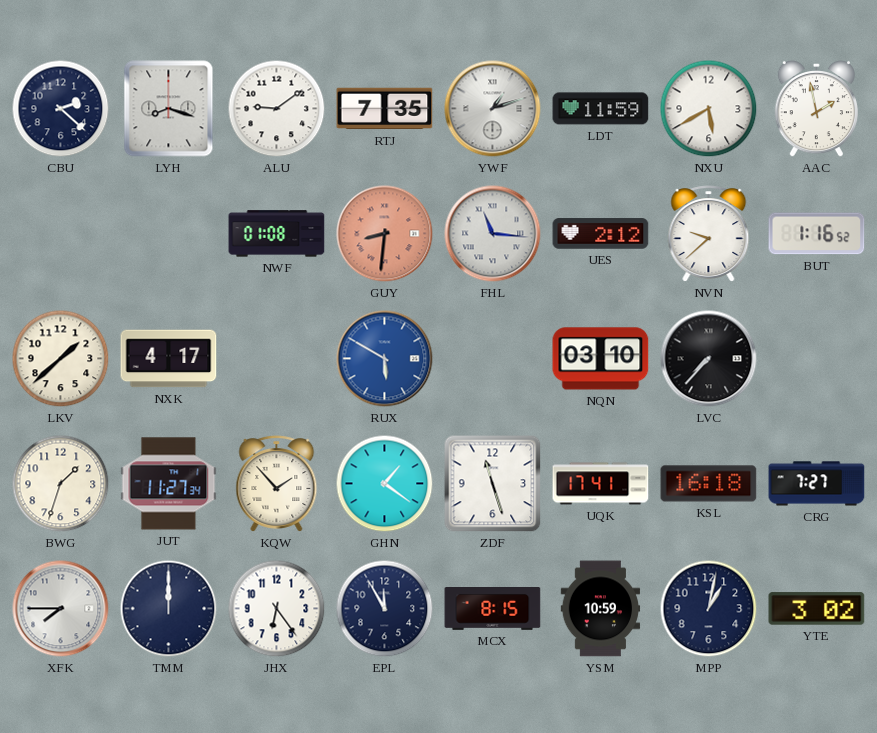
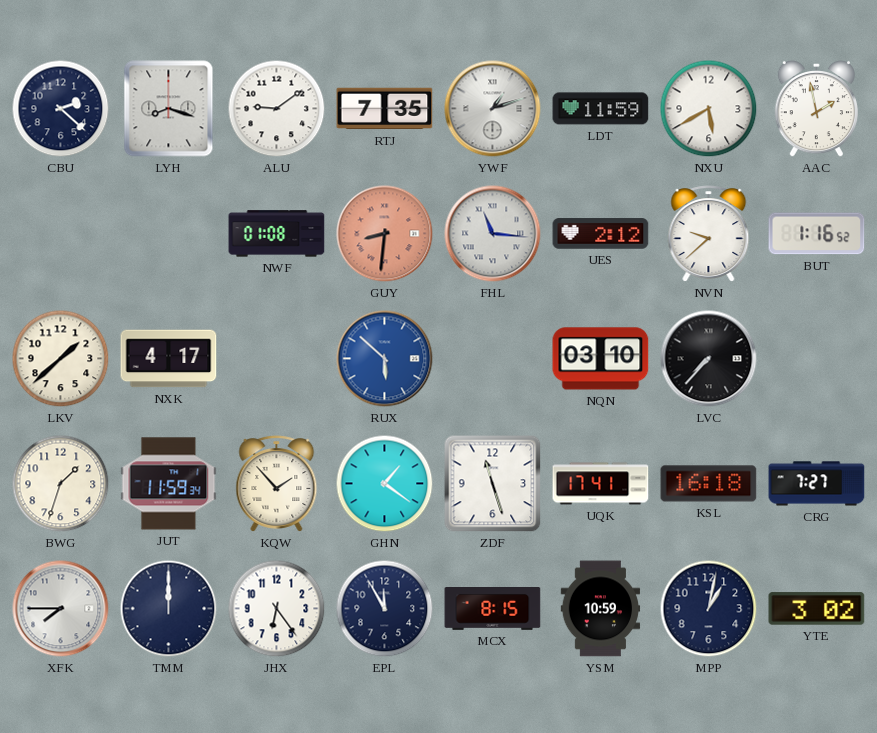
RUX: 5:50 -> 5:52
JUT: 11:27 -> 11:59
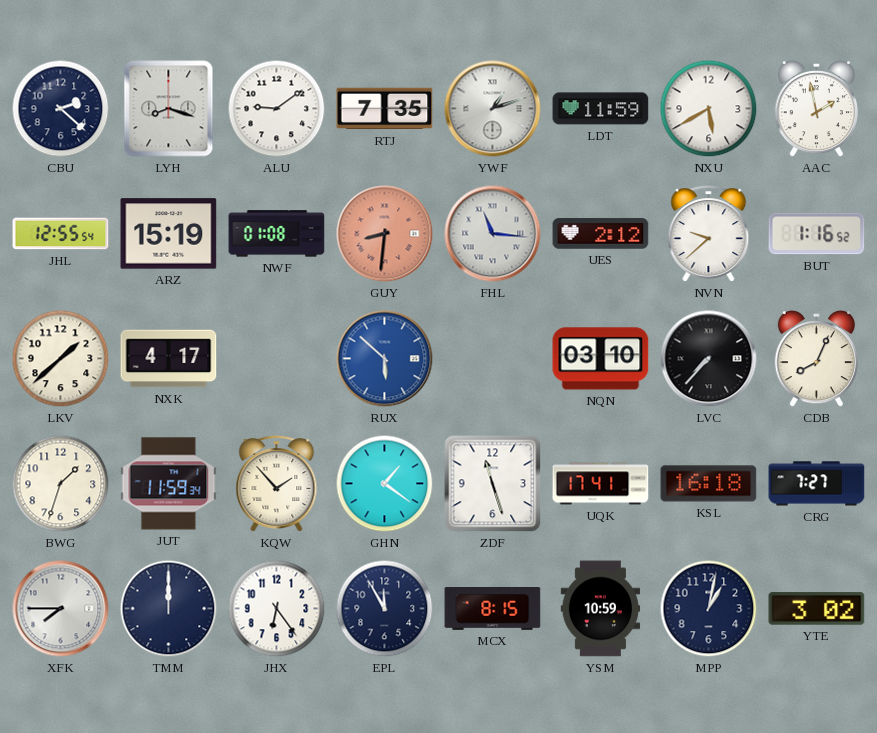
JHL: none -> 12:55
ARZ: none -> 15:19
CDB: none -> 8:04
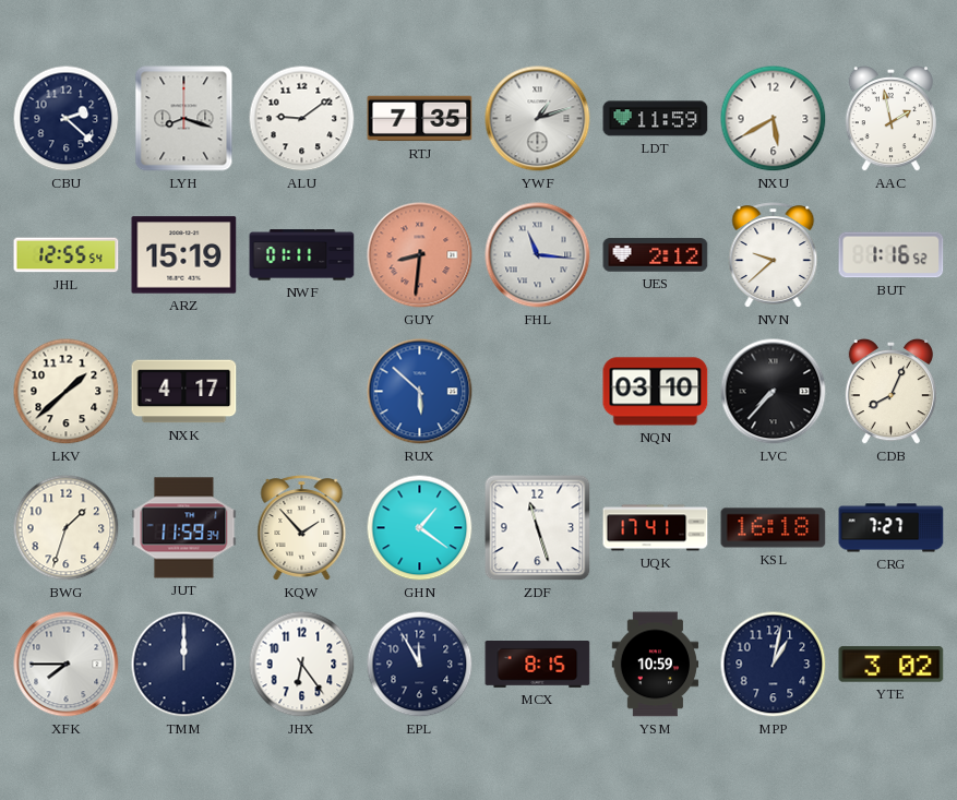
NWF: 01:08 -> 01:11
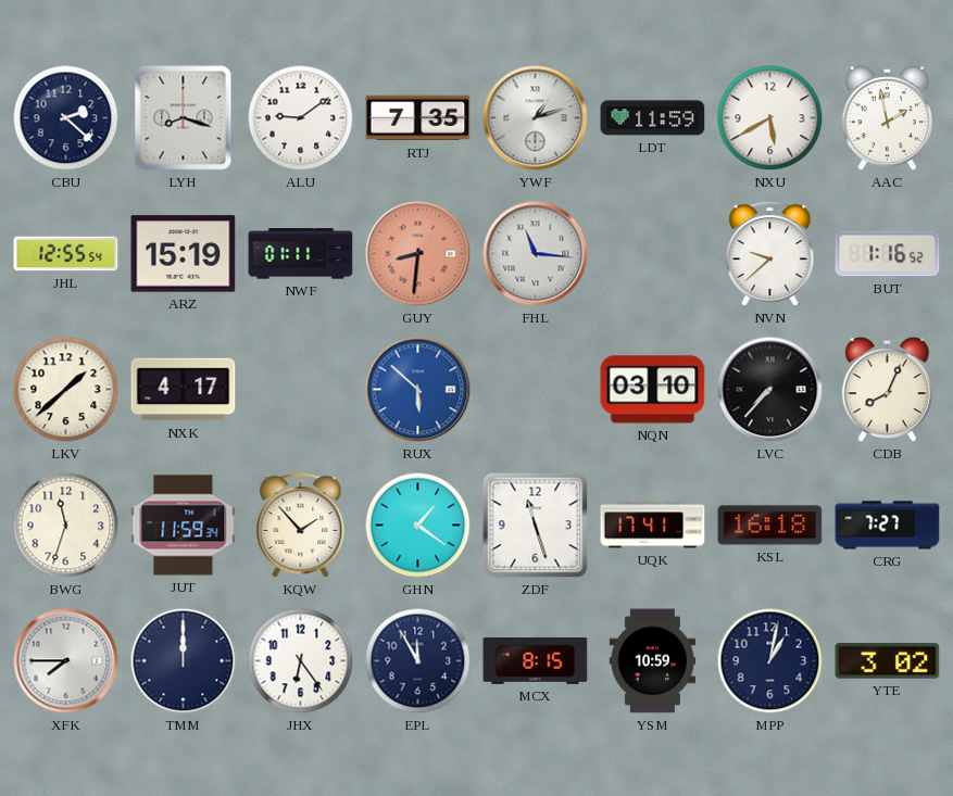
UES: 2:12 -> none
BWG: 1:33 -> 11:33
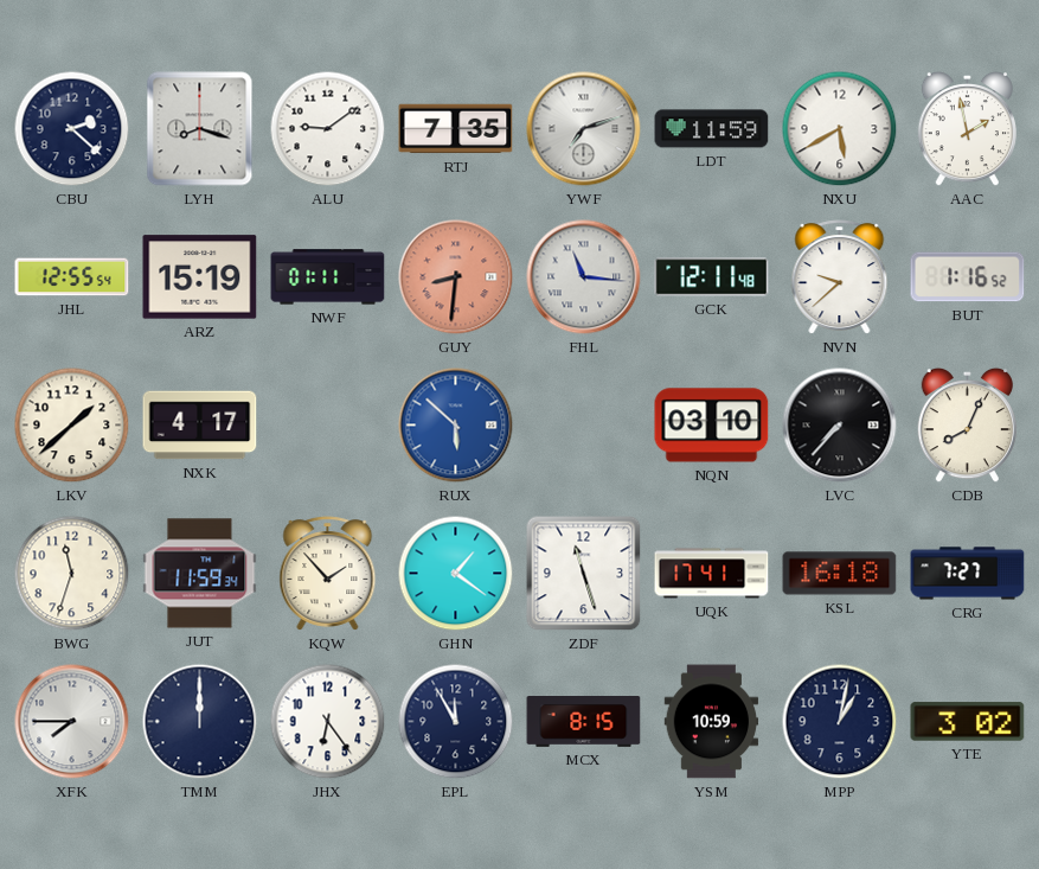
YWF: 1:12 -> 7:12
GCK: none -> 12:11
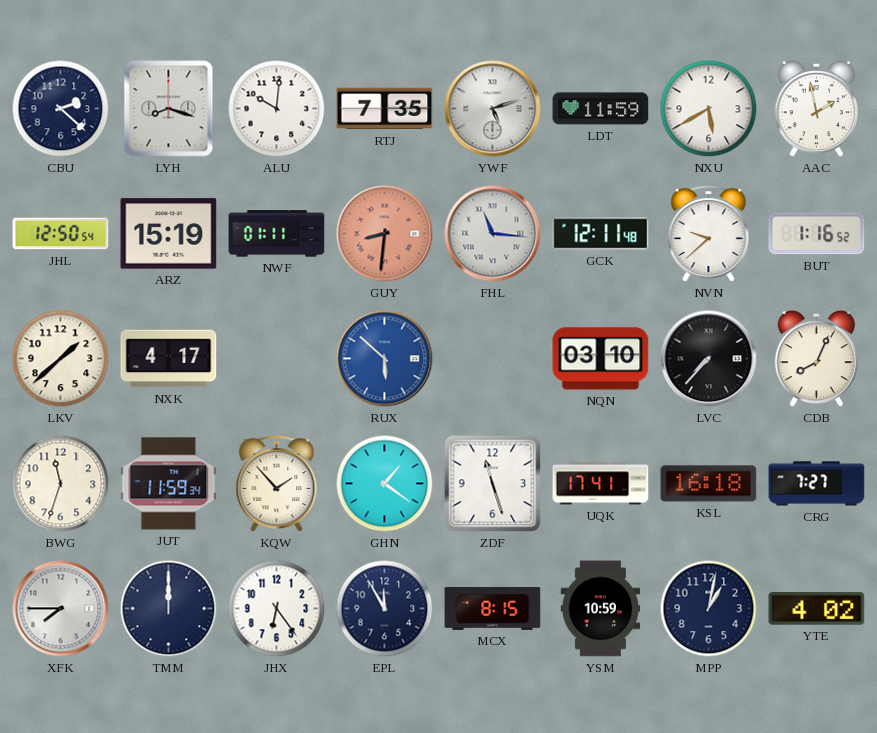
ALU: 9:09 -> 10:01
YWF: 7:12 -> 5:12
JHL: 12:55 -> 12:50
YTE: 3:02 -> 4:02
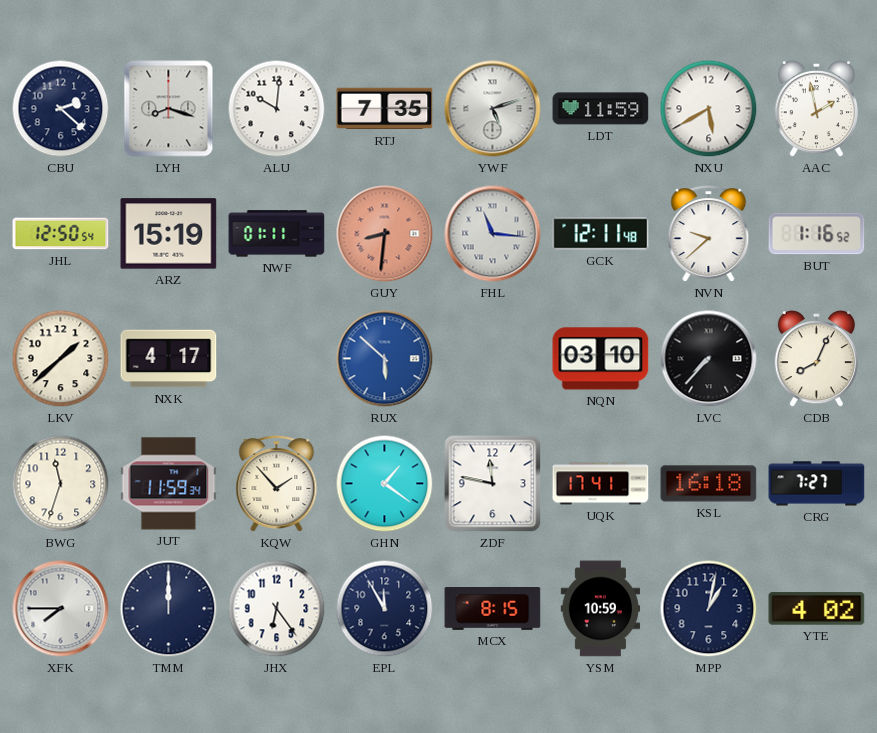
ZDF: 11:27 -> 11:47
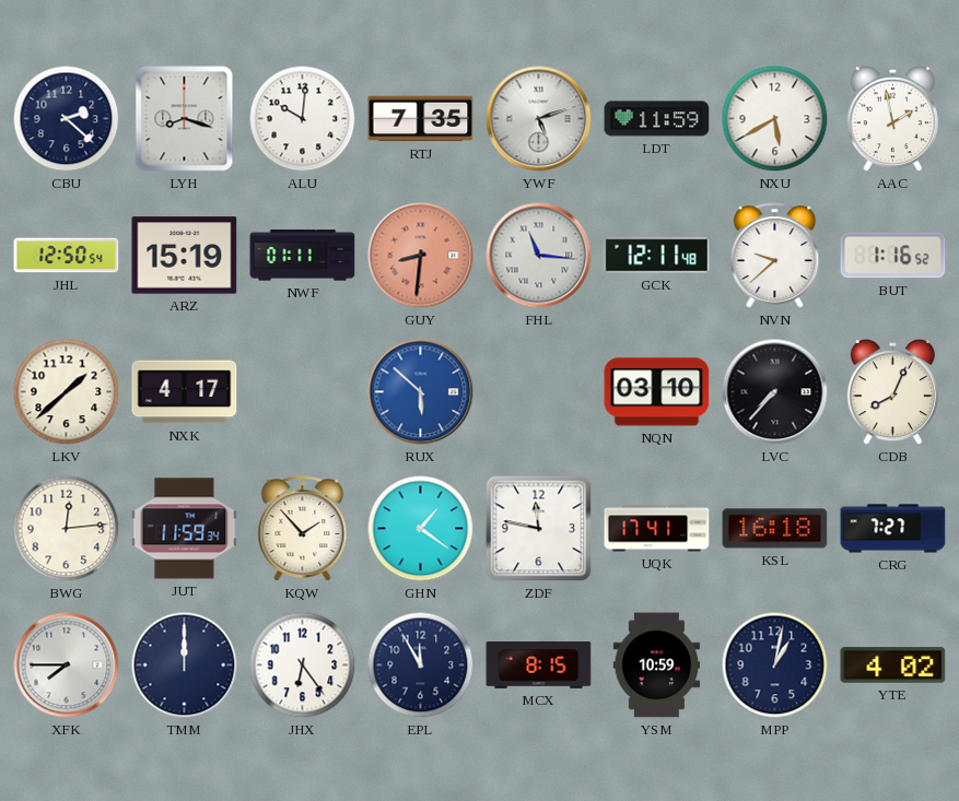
BWG: 11:33 -> 12:14
